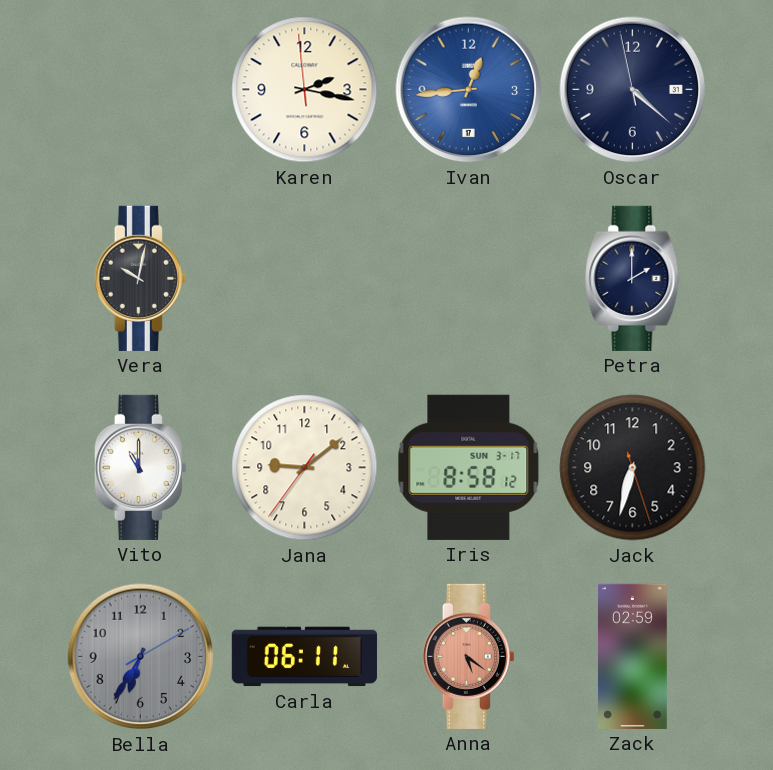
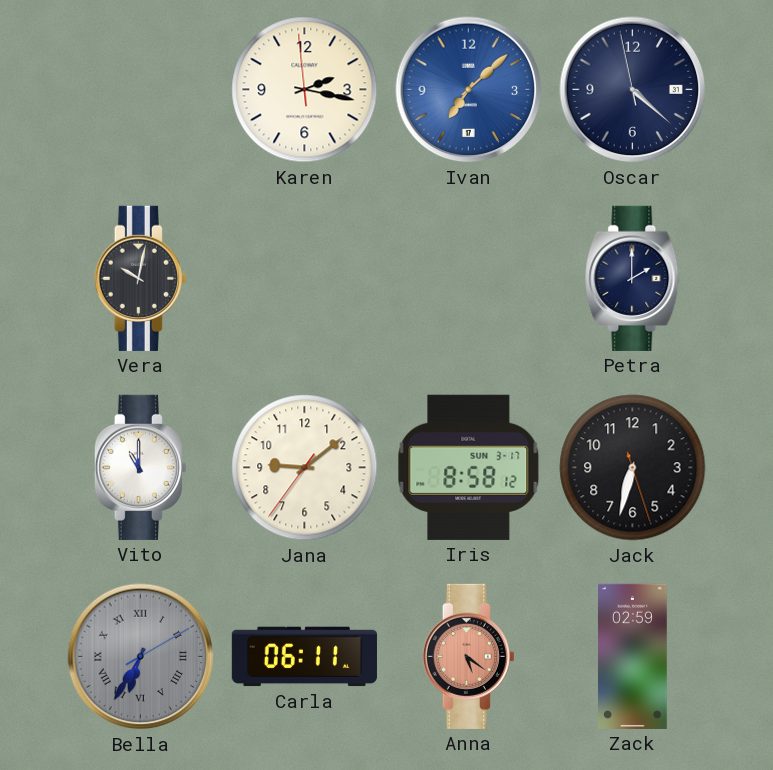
Ivan: 12:44 -> 7:08
Bella numerals: Arabic -> Roman
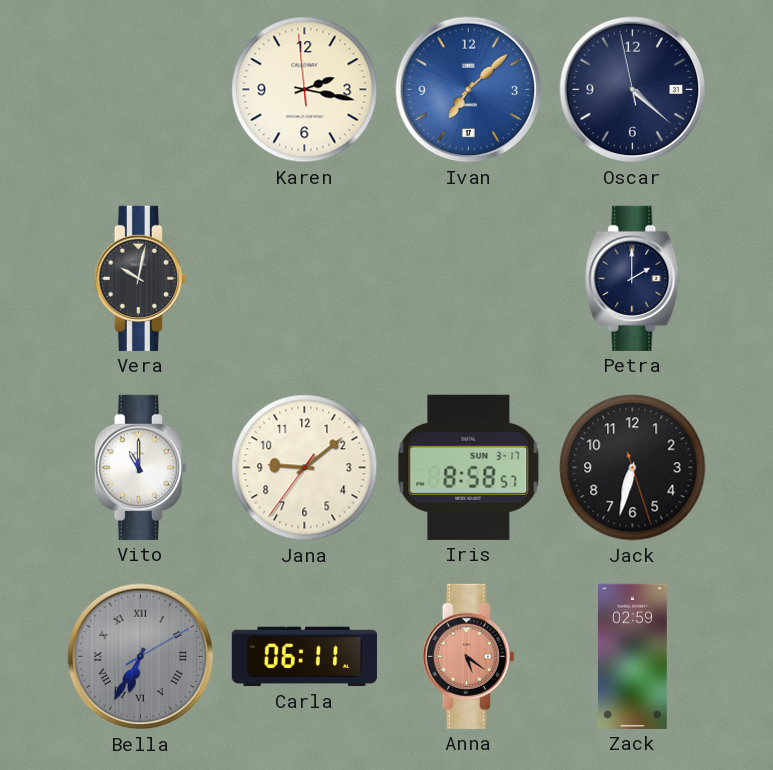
Iris: 8:58:12 -> 8:58:57
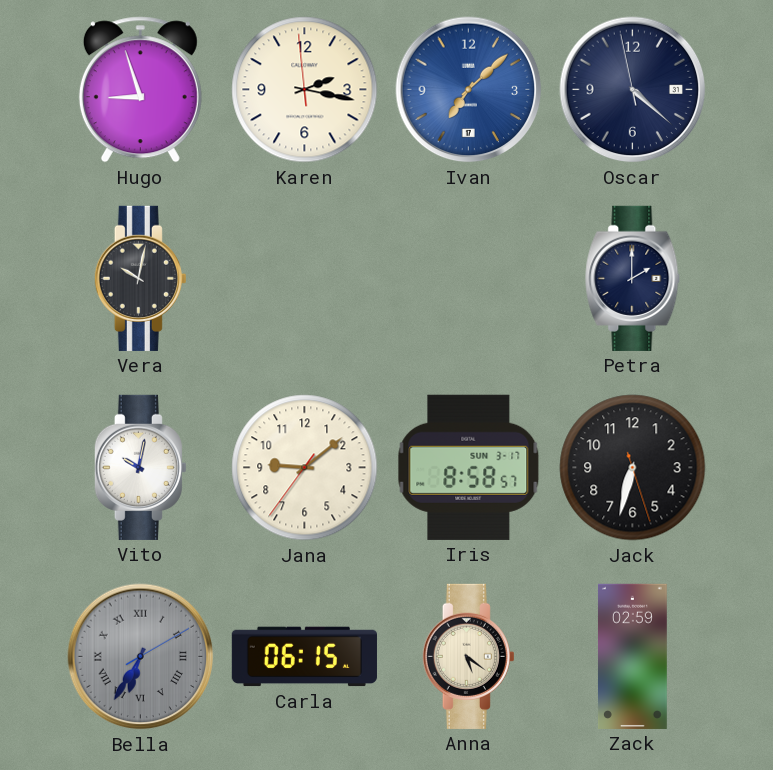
Hugo: none -> 8:57
Vito: 11:00 -> 10:02
Carla: 06:11 -> 06:15
Anna dial: salmon -> cream
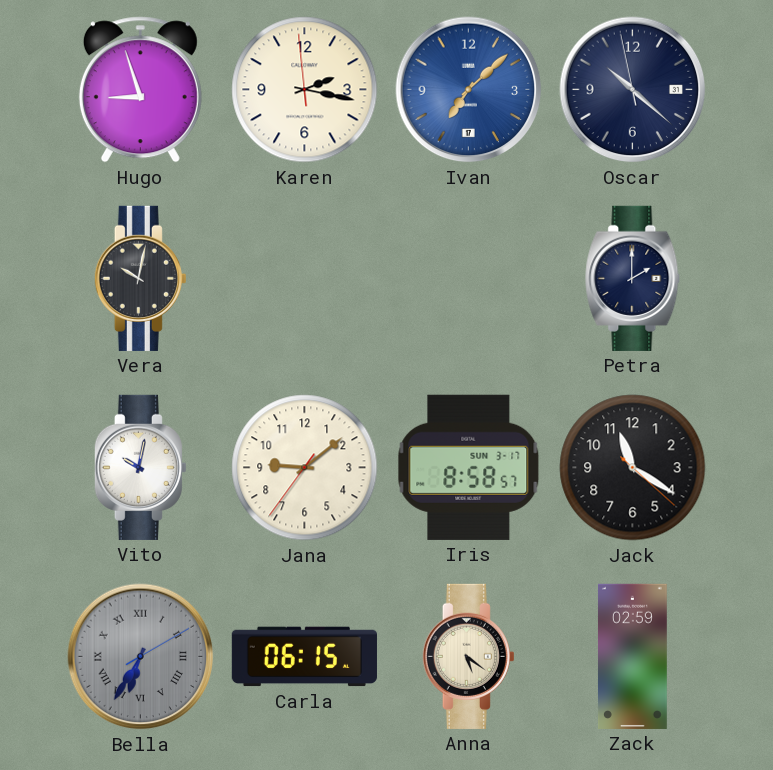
Oscar: 4:21 -> 10:21
Jack: 6:32 -> 11:20
